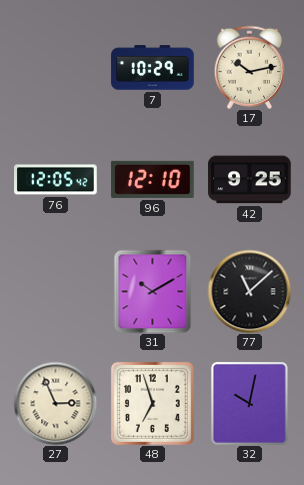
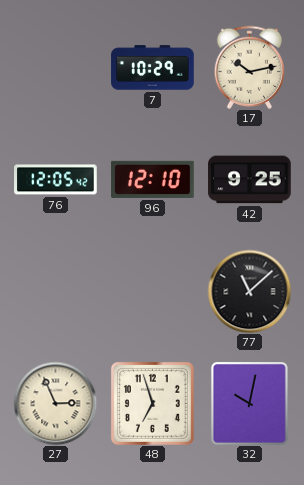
31: 10:10 -> none
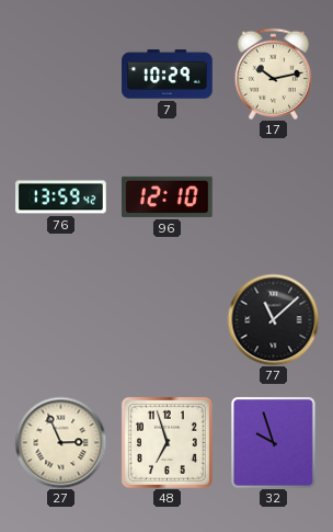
76: 12:05 -> 13:59
42: 9:25 -> none
32: 10:02 -> 9:57
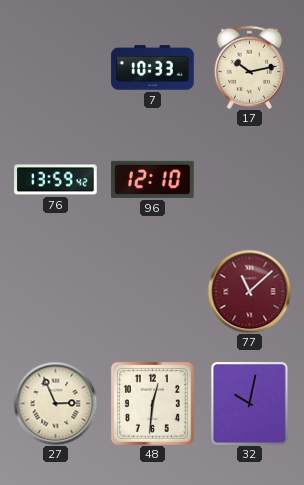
7: 10:29 -> 10:33
77 dial: black -> burgundy
48: 6:57 -> 12:31
32: 9:57 -> 10:02
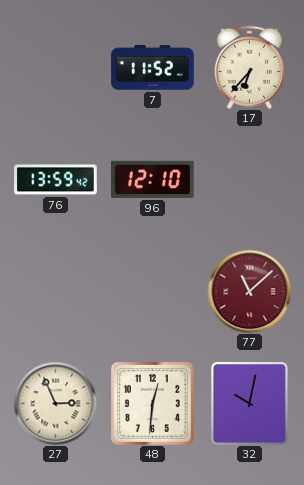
7: 10:33 -> 11:52
17: 10:13 -> 6:37
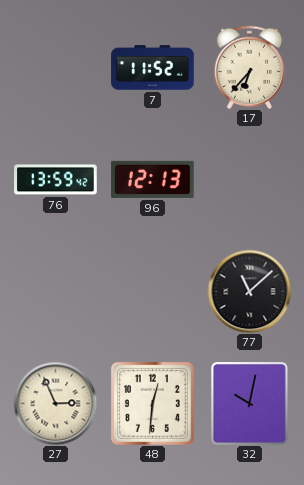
96: 12:10 -> 12:13
77 dial: burgundy -> black
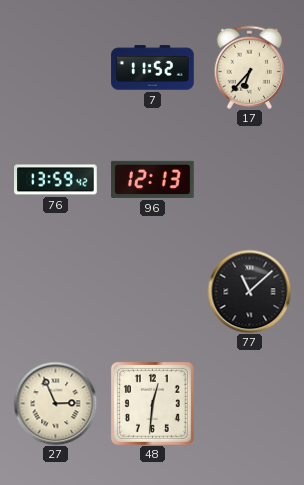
32: 10:02 -> none
